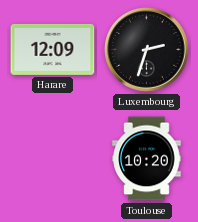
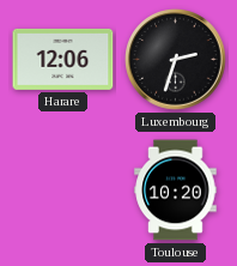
Harare: 12:09 -> 12:06
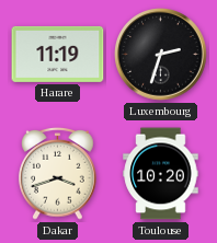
Harare: 12:06 -> 11:19
Dakar: none -> 3:42
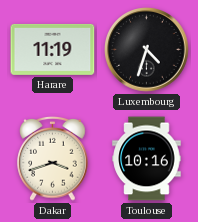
Luxembourg: 2:33 -> 4:33
Toulouse: 10:20 -> 10:16
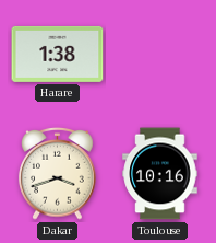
Harare: 11:19 -> 1:38
Luxembourg: 4:33 -> none
